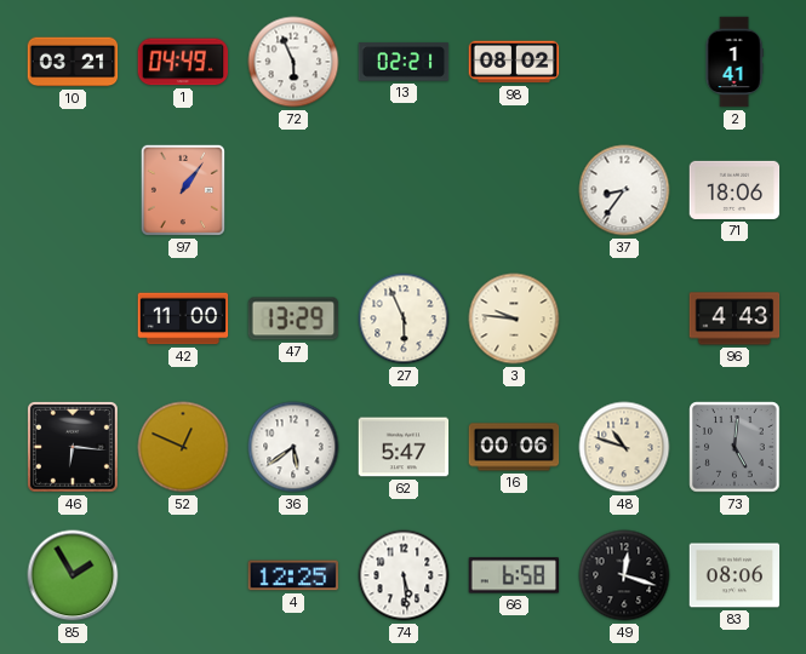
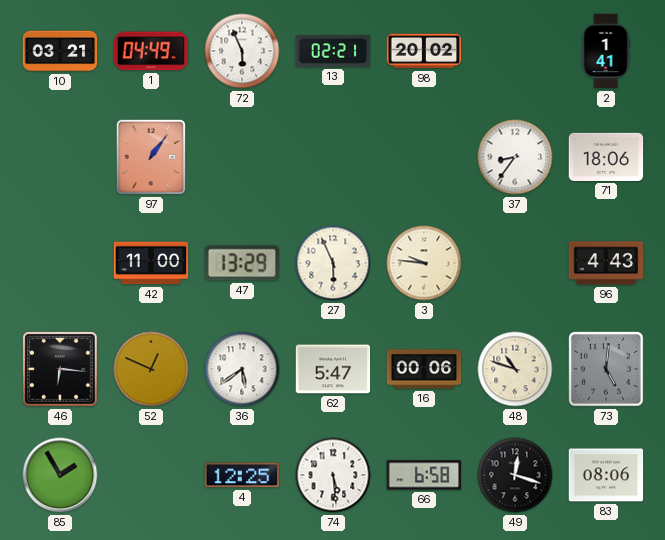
98: 08:02 -> 20:02
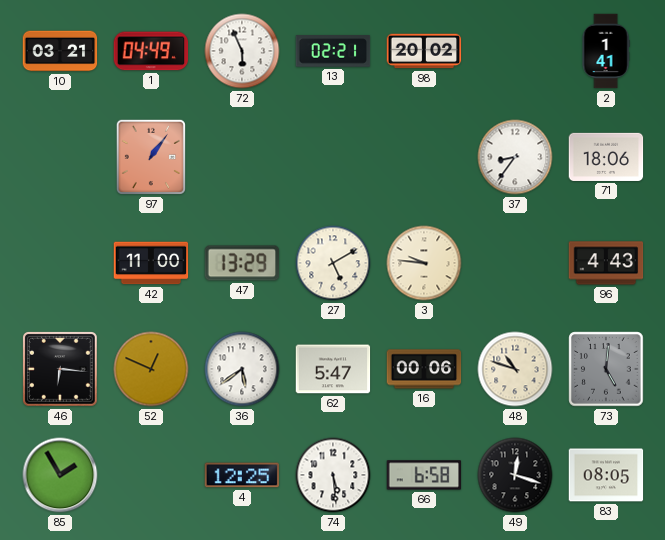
27: 5:56 -> 5:10
83: 08:06 -> 08:05
